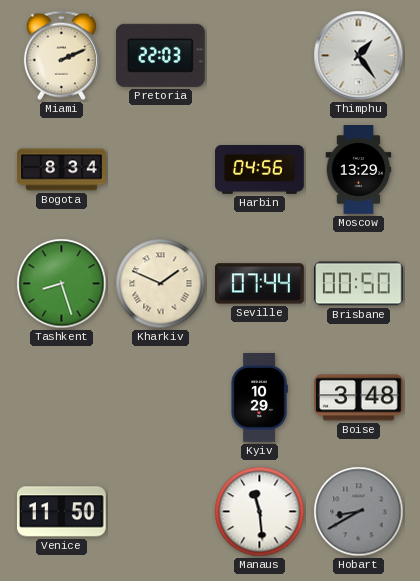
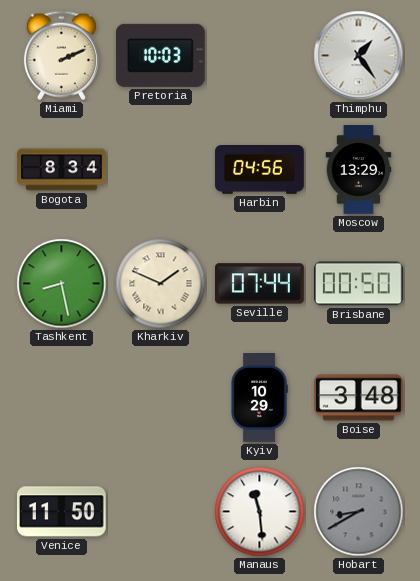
Pretoria: 22:03 -> 10:03
Tashkent: 8:27 -> 8:28
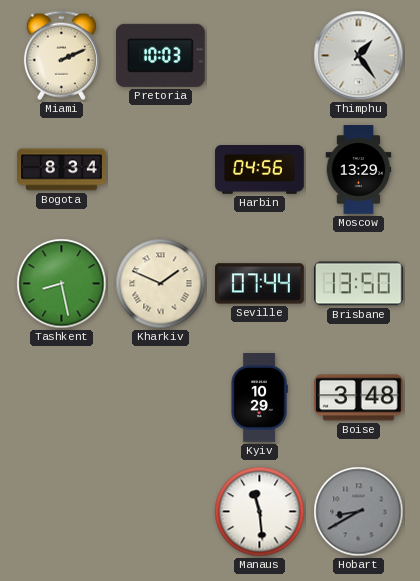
Brisbane: 00:50 -> 13:50
Venice: 11:50 -> none
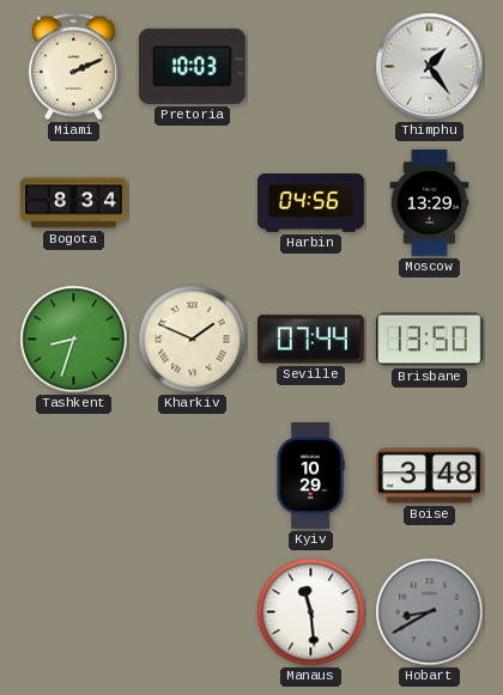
Tashkent: 8:28 -> 8:33
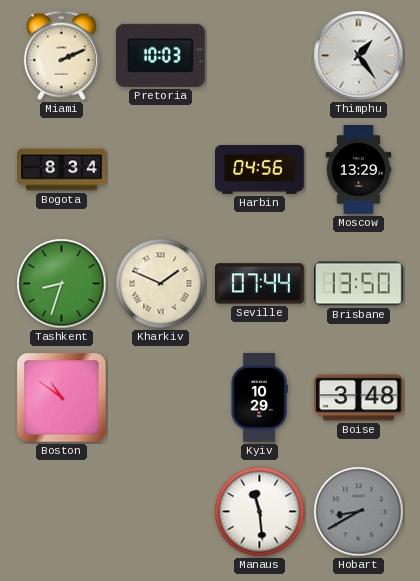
Boston: none -> 10:51
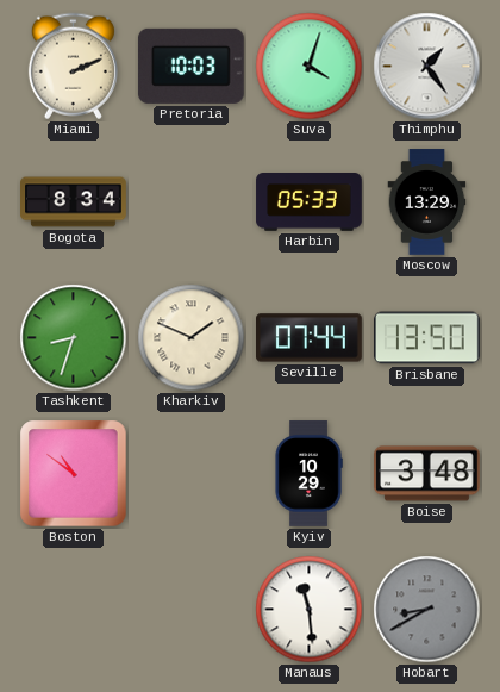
Suva: none -> 4:03
Harbin: 04:56 -> 05:33
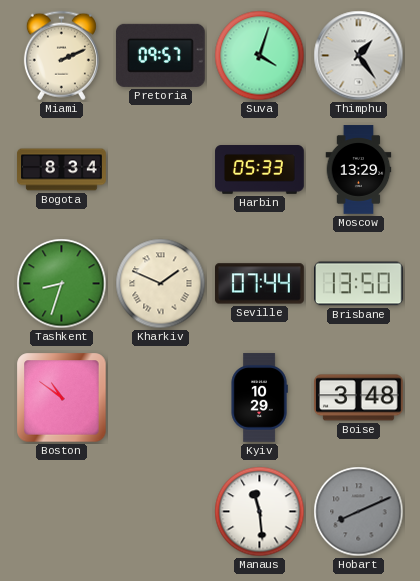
Pretoria: 10:03 -> 09:57
Hobart: 8:40 -> 8:11
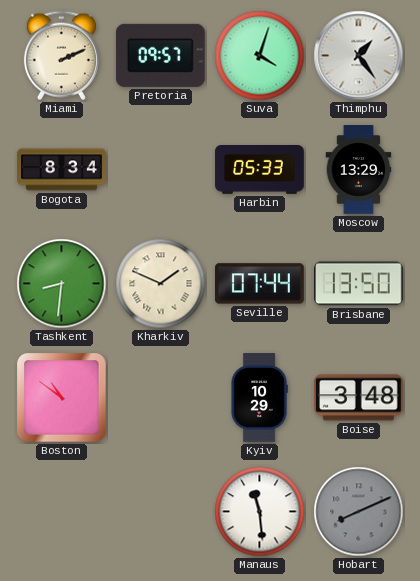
Tashkent: 8:33 -> 8:31
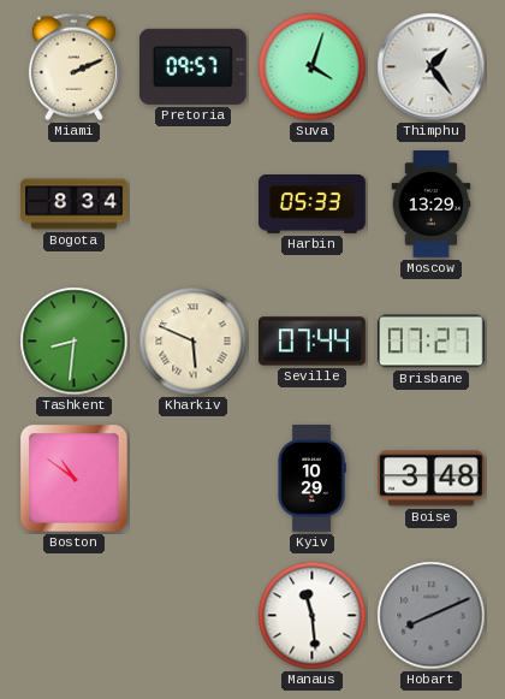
Kharkiv: 1:49 -> 5:49
Brisbane: 13:50 -> 07:27
